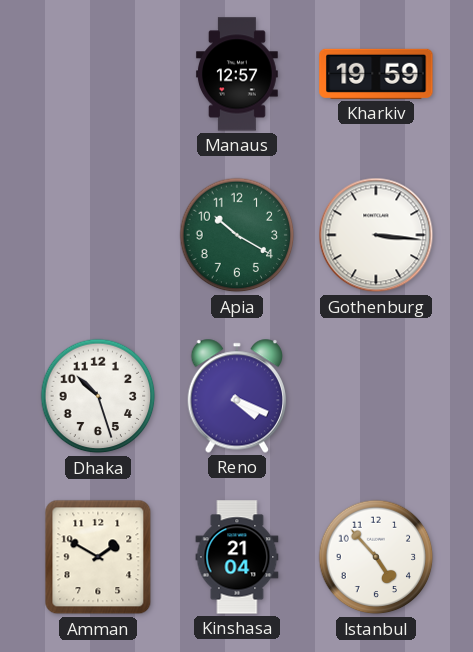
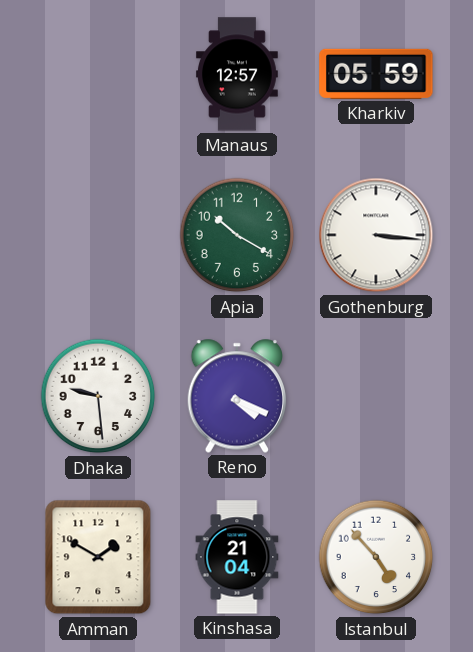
Kharkiv: 19:59 -> 05:59
Dhaka: 10:27 -> 9:29
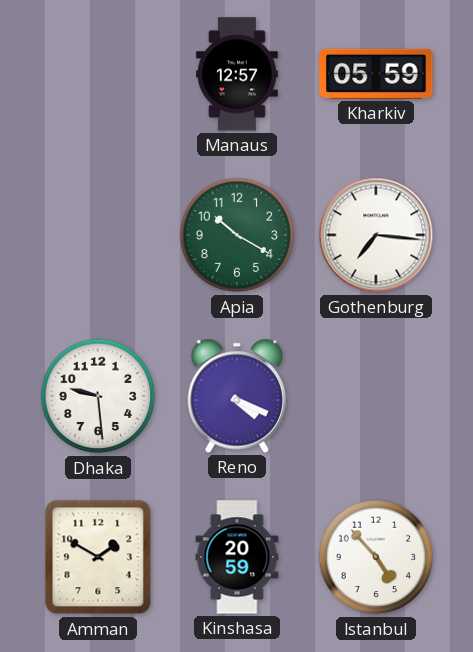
Gothenburg: 3:16 -> 7:16
Kinshasa: 21:04 -> 20:59
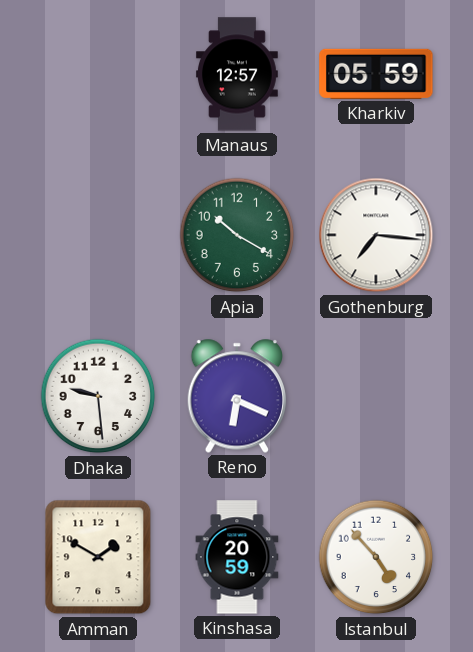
Reno: 4:19 -> 6:19
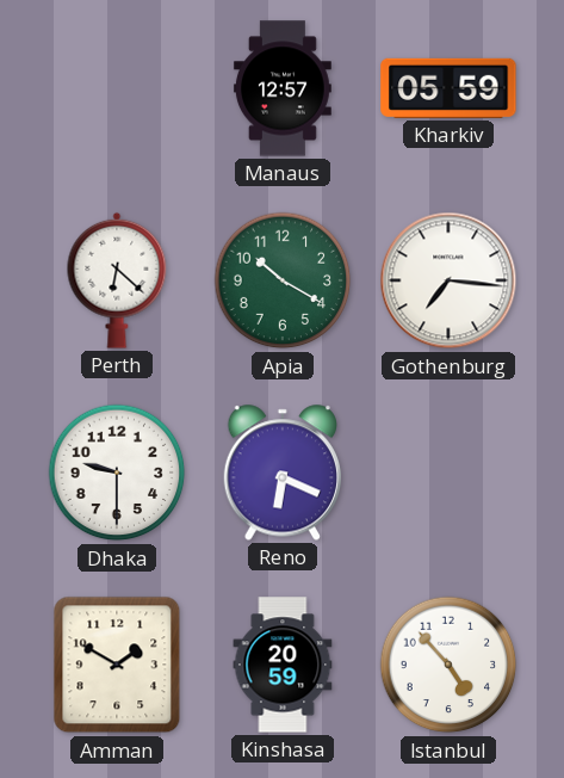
Perth: none -> 6:22
Dhaka: 9:29 -> 9:30
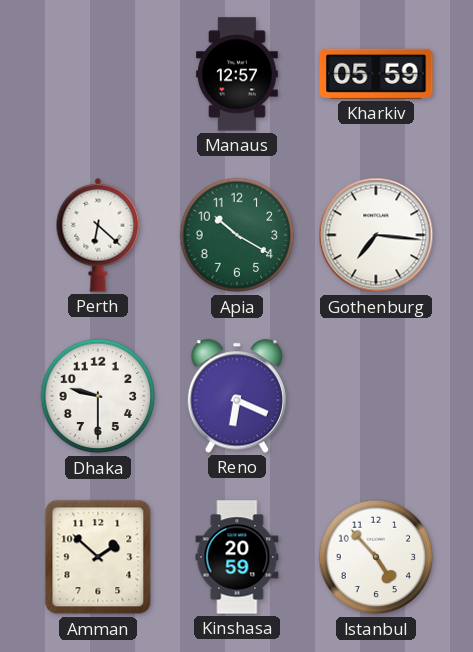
Amman: 1:50 -> 1:52
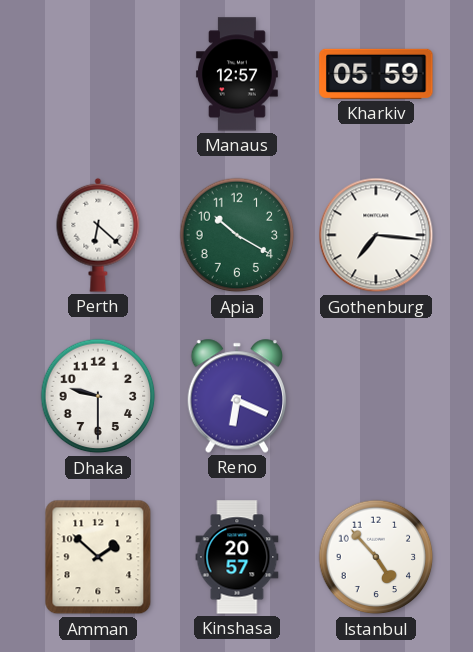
Kinshasa: 20:59 -> 20:57
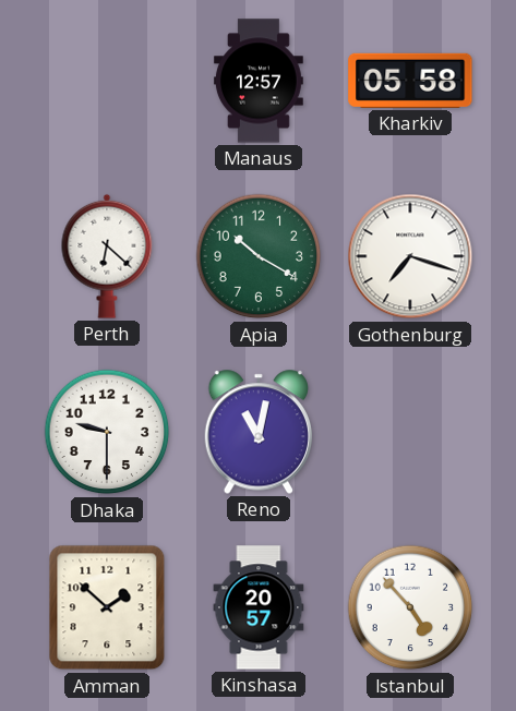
Kharkiv: 05:59 -> 05:58
Gothenburg: 7:16 -> 7:18
Reno: 6:19 -> 11:02
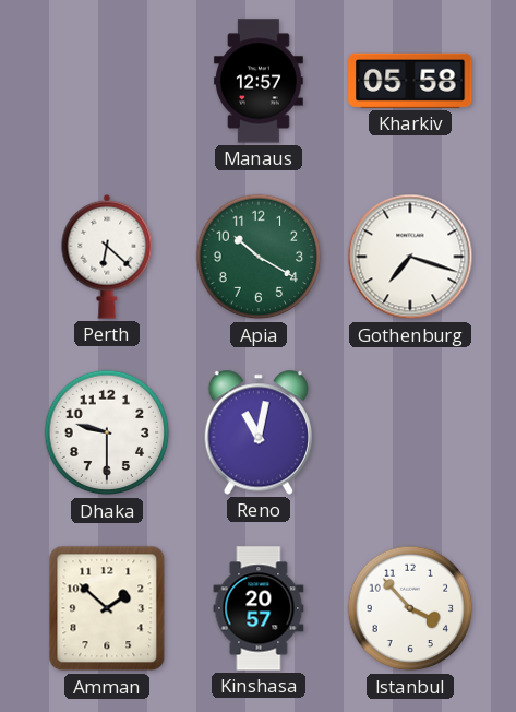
Istanbul: 4:53 -> 3:53
